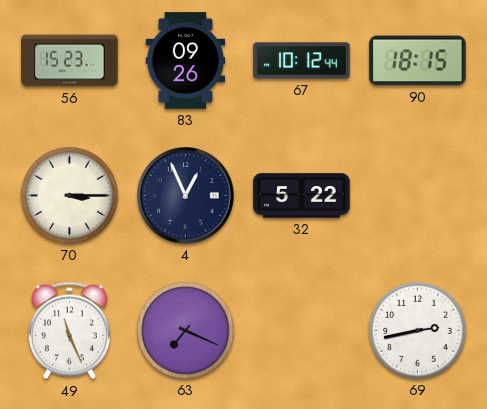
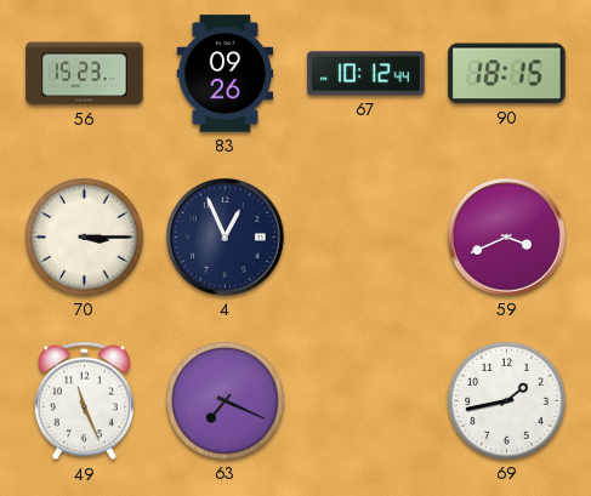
32: 5:22 -> none
59: none -> 3:41
69: 2:43 -> 1:43
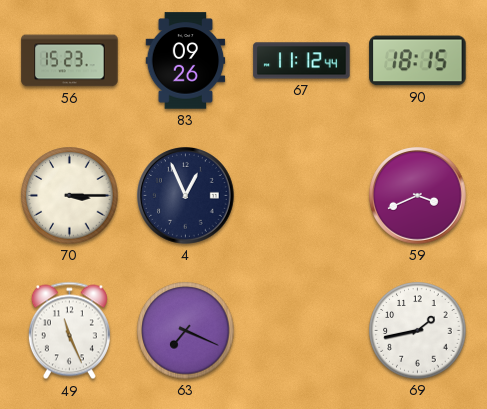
67: 10:12 -> 11:12
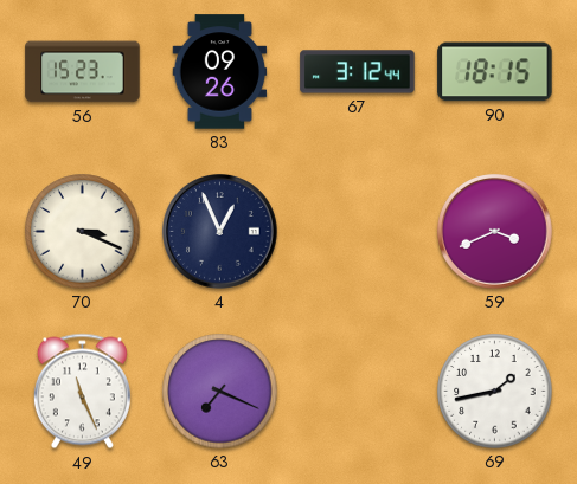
67: 11:12 -> 3:12
70: 3:15 -> 3:19
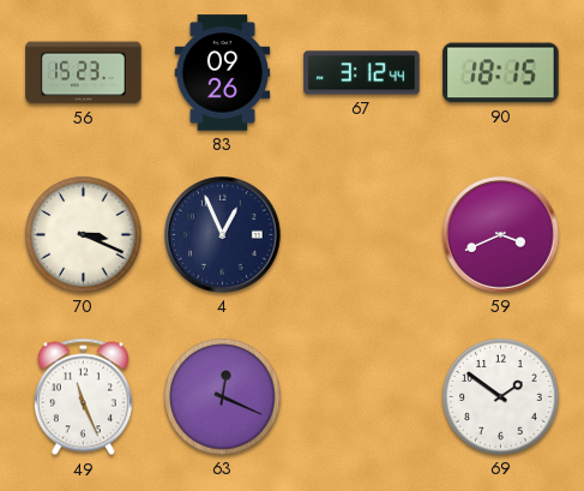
63: 7:19 -> 12:19
69: 1:43 -> 1:51
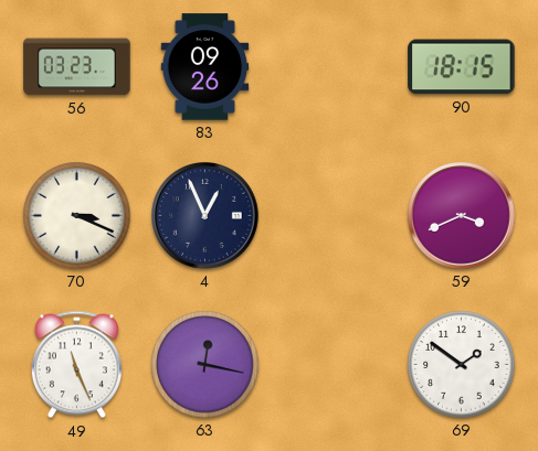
56: 15:23 -> 03:23
67: 3:12 -> none
63: 12:19 -> 12:17
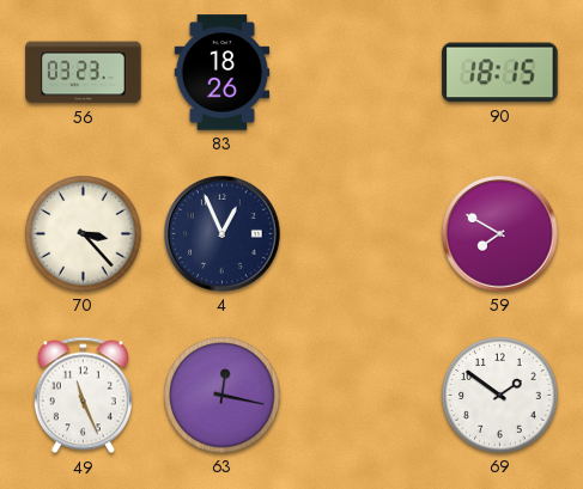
83: 09:26 -> 18:26
70: 3:19 -> 3:23
59: 3:41 -> 7:50
